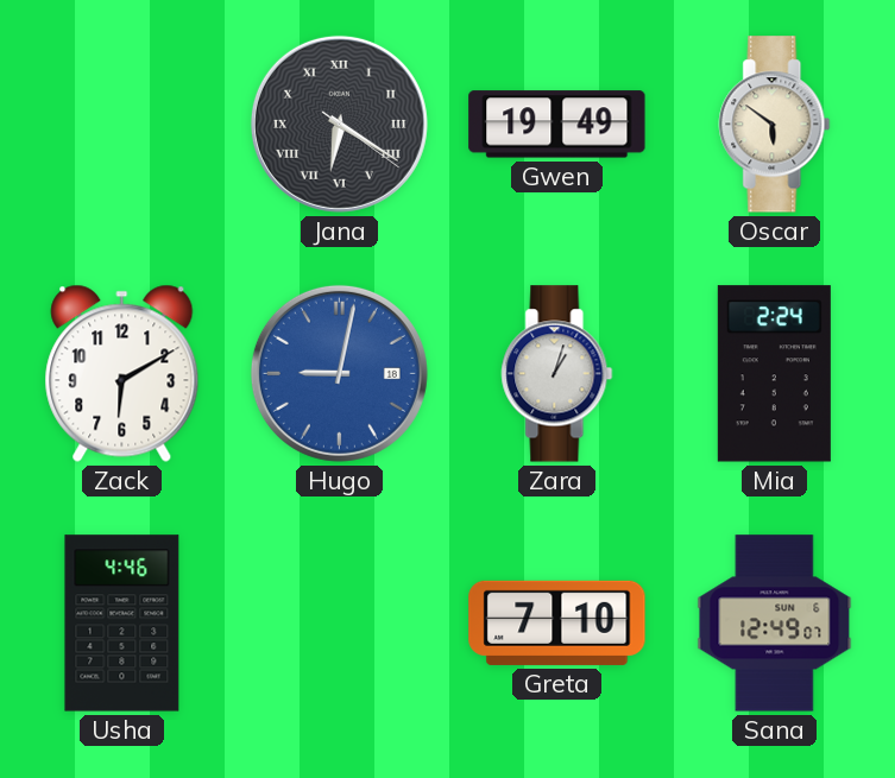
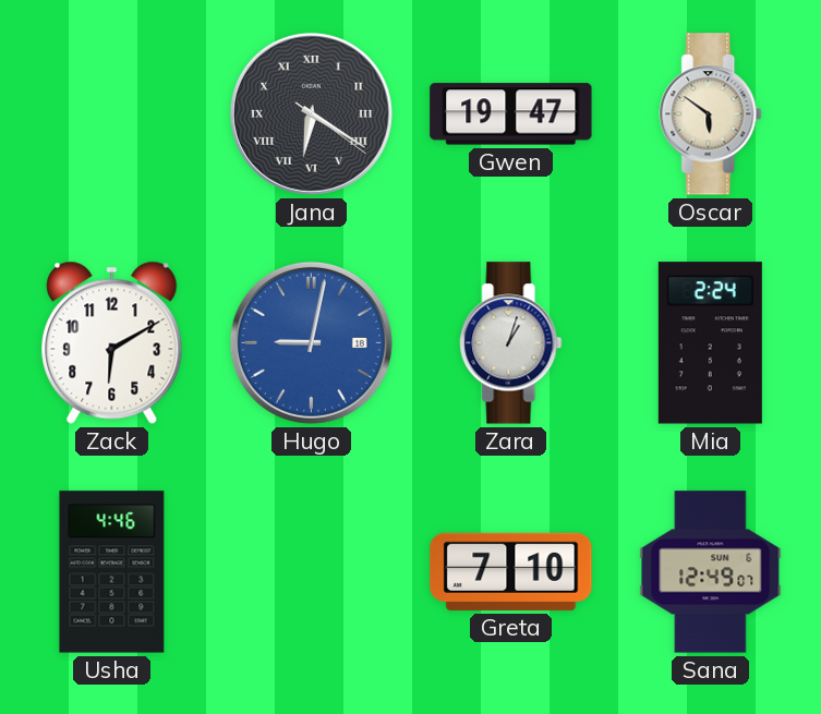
Gwen: 19:49 -> 19:47
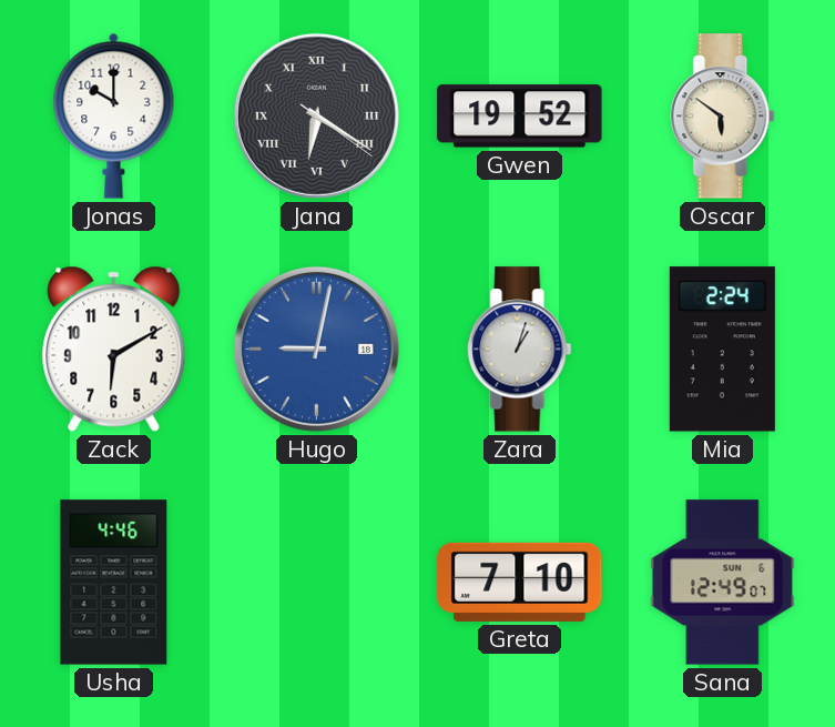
Jonas: none -> 10:00
Gwen: 19:47 -> 19:52
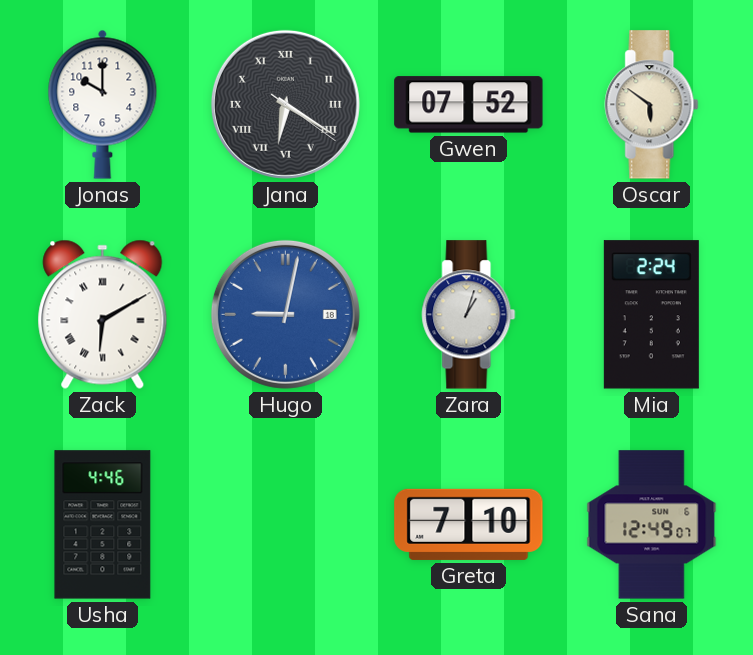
Gwen: 19:52 -> 07:52
Zack numerals: Arabic -> Roman
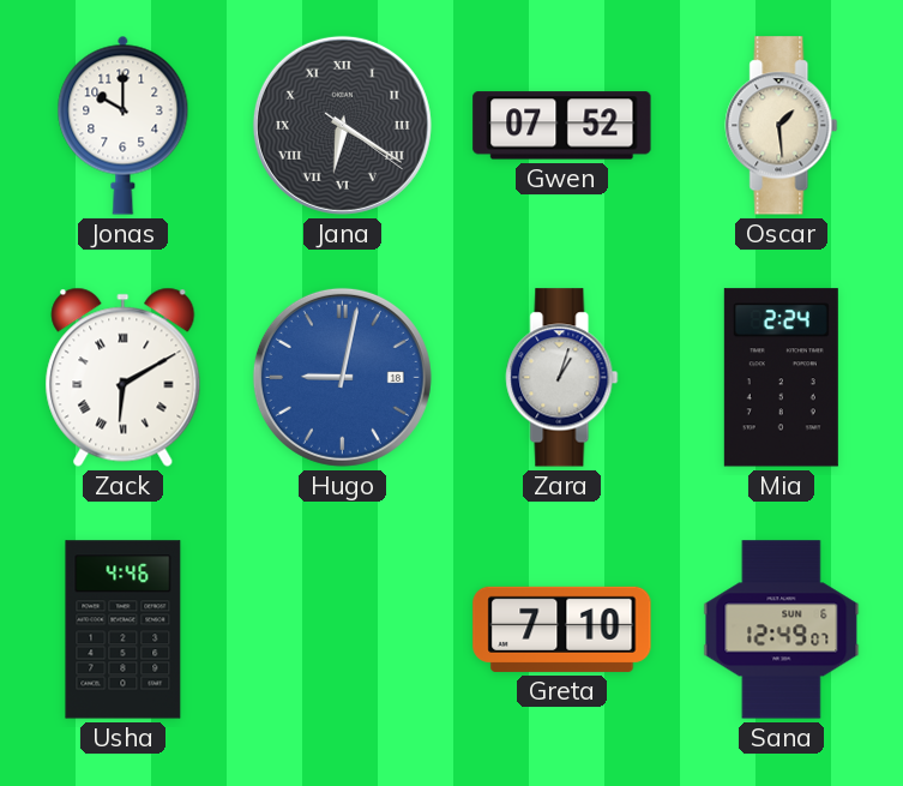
Oscar: 5:51 -> 1:29
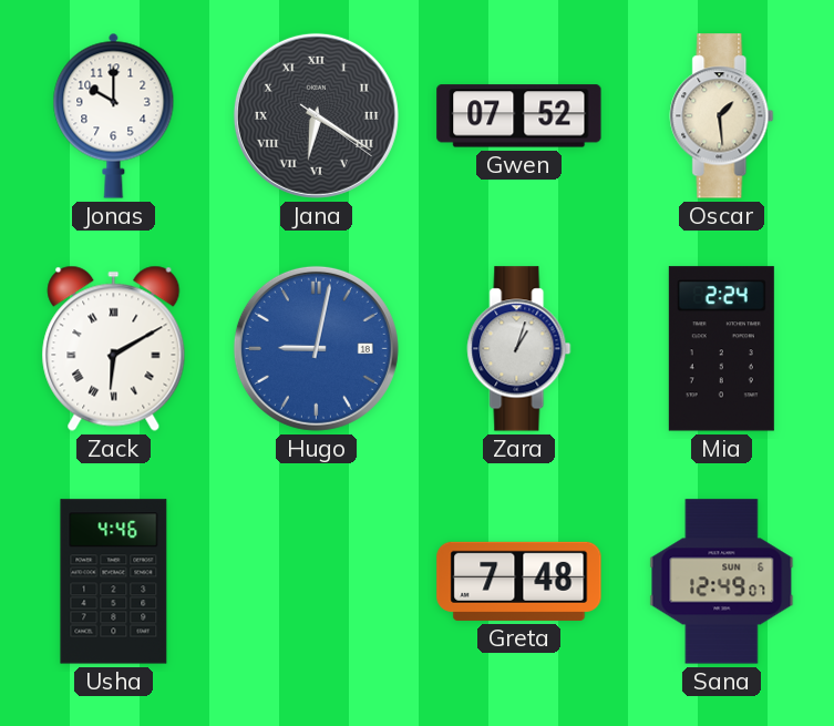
Greta: 7:10 -> 7:48
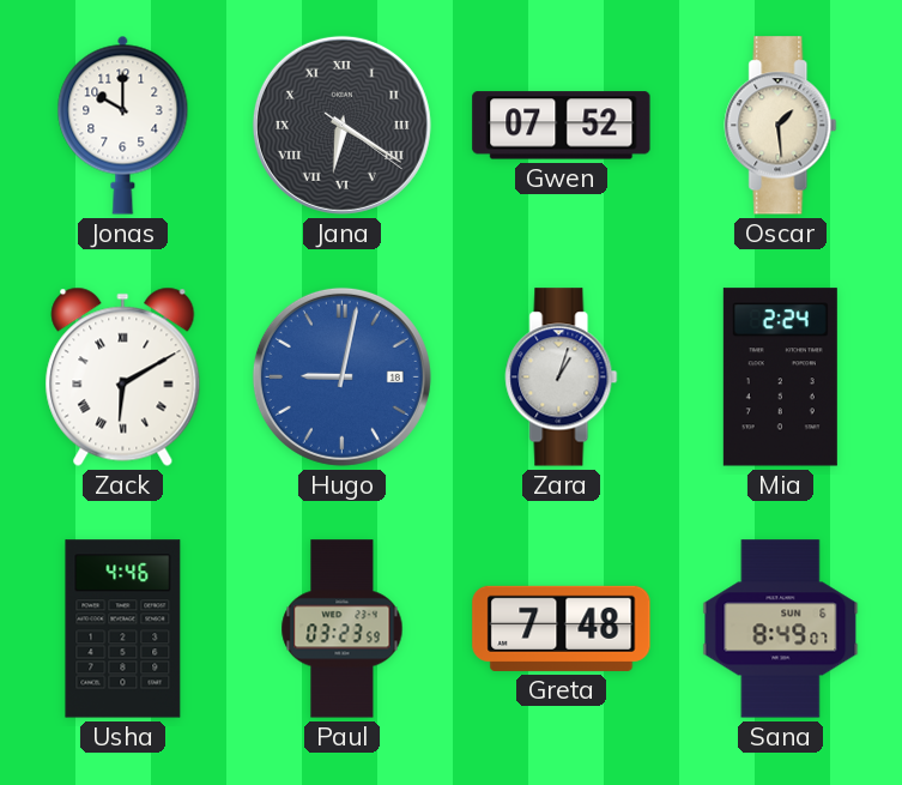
Paul: none -> 03:23
Sana: 12:49 -> 8:49
